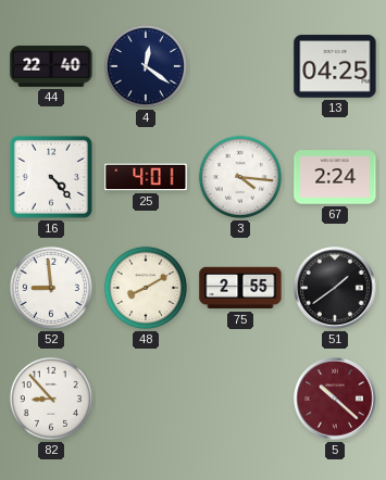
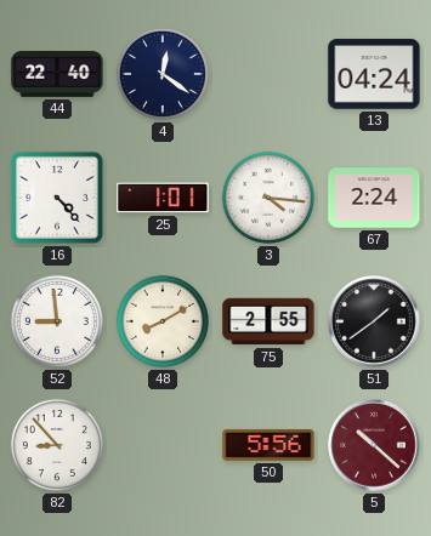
13: 04:25 -> 04:24
25: 4:01 -> 1:01
50: none -> 5:56
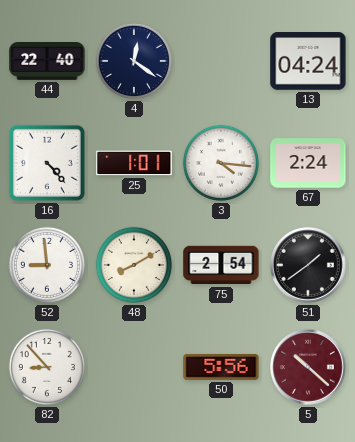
75: 2:55 -> 2:54
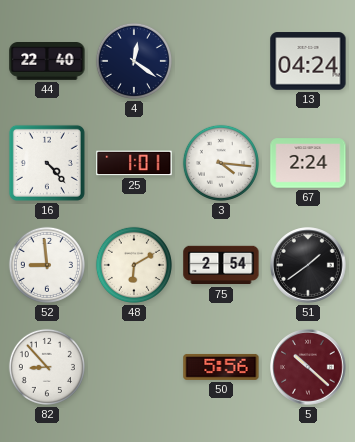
48: 8:10 -> 6:10
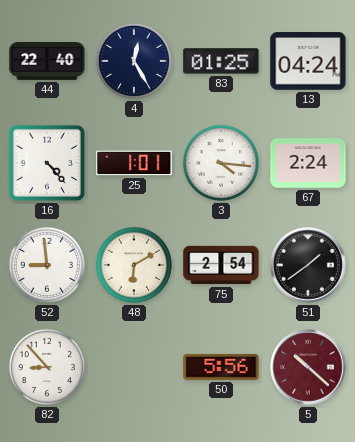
4: 12:21 -> 12:25
83: none -> 01:25
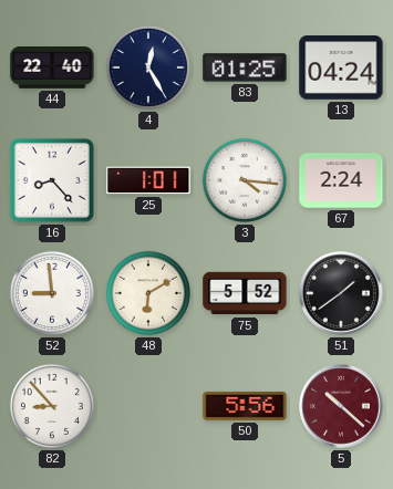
16: 4:23 -> 8:23
75: 2:54 -> 5:52
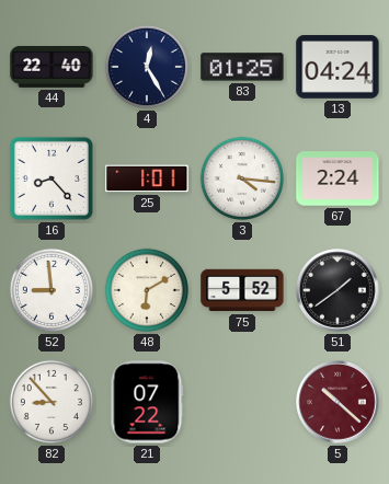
21: none -> 07:22
50: 5:56 -> none
